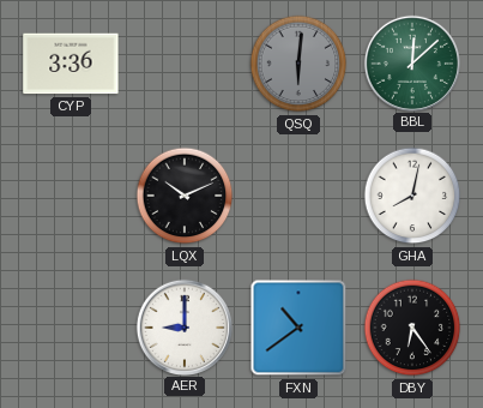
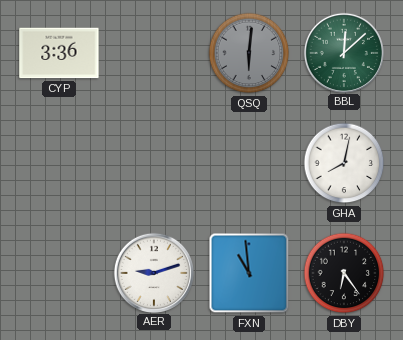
LQX: 10:11 -> none
AER: 9:00 -> 9:12
FXN: 10:39 -> 10:59
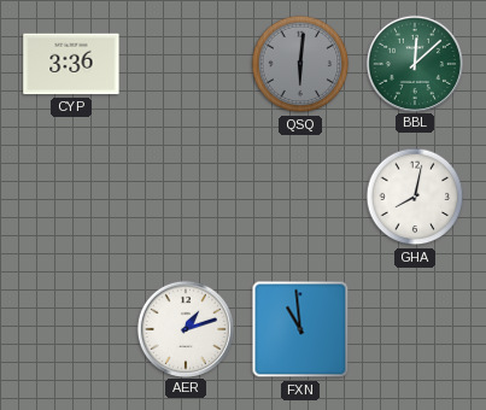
AER: 9:12 -> 1:12
DBY: 6:24 -> none
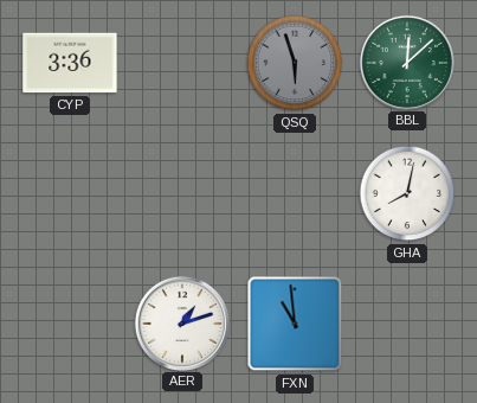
QSQ: 6:01 -> 5:57
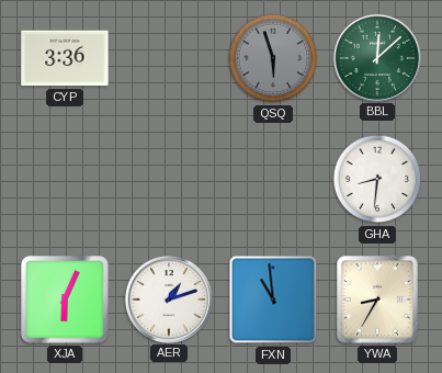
GHA: 8:02 -> 8:31
XJA: none -> 6:04
YWA: none -> 8:35
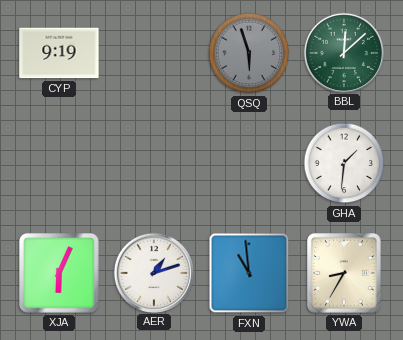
CYP: 3:36 -> 9:19
GHA: 8:31 -> 1:31
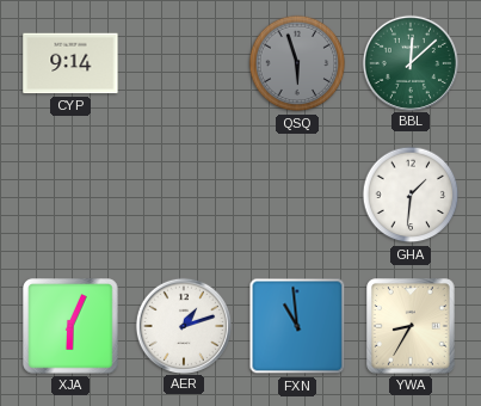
CYP: 9:19 -> 9:14
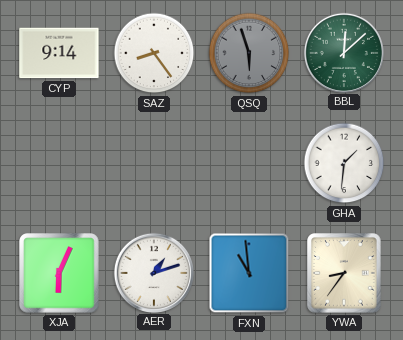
SAZ: none -> 8:24
YWA: 8:35 -> 8:36
